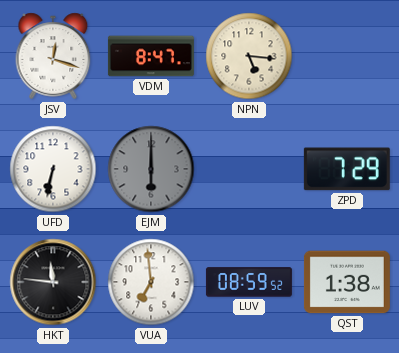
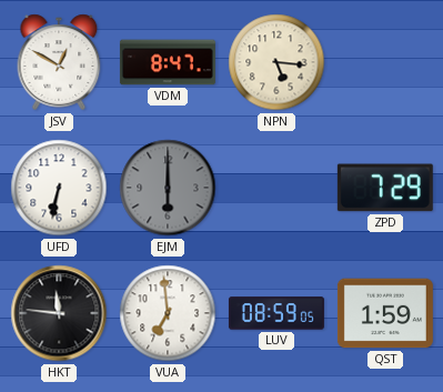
JSV: 12:18 -> 12:50
LUV: 08:59:52 -> 08:59:05
QST: 1:38 -> 1:59
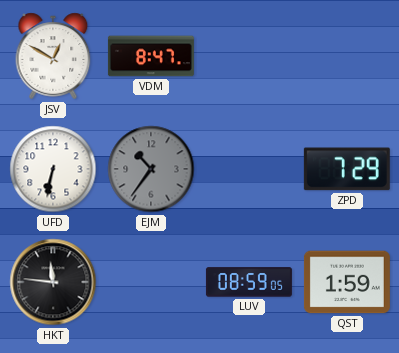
NPN: 5:16 -> none
EJM: 6:00 -> 10:36
VUA: 6:59 -> none
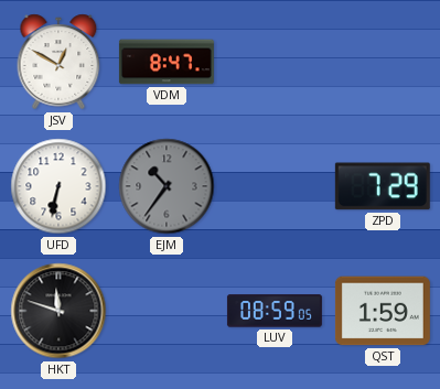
HKT: 11:46 -> 11:48
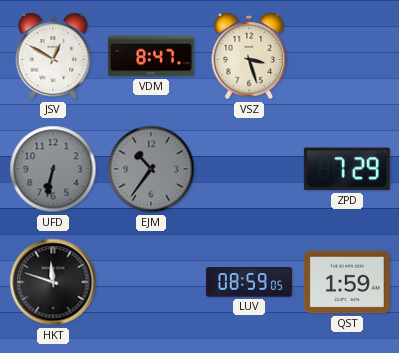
VSZ: none -> 3:27
UFD dial: white -> grey
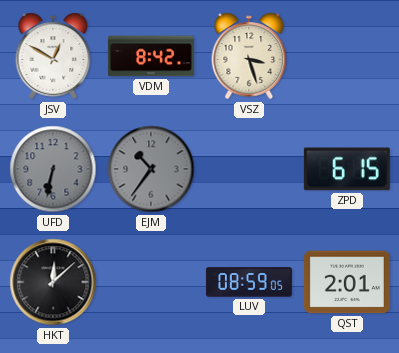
VDM: 8:47 -> 8:42
ZPD: 7:29 -> 6:15
HKT: 11:48 -> 12:08
QST: 1:59 -> 2:01
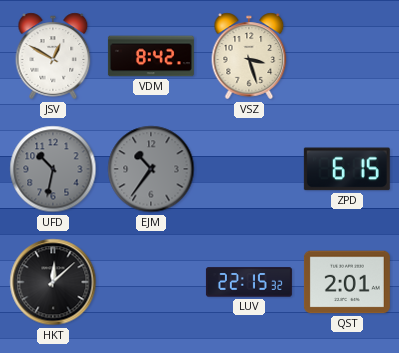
UFD: 6:32 -> 10:32
LUV: 08:59 -> 22:15
